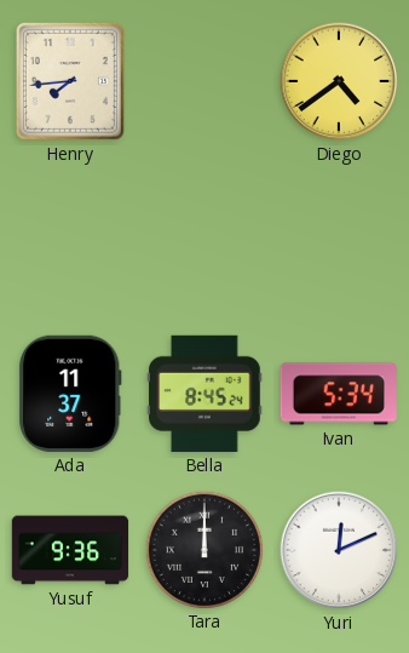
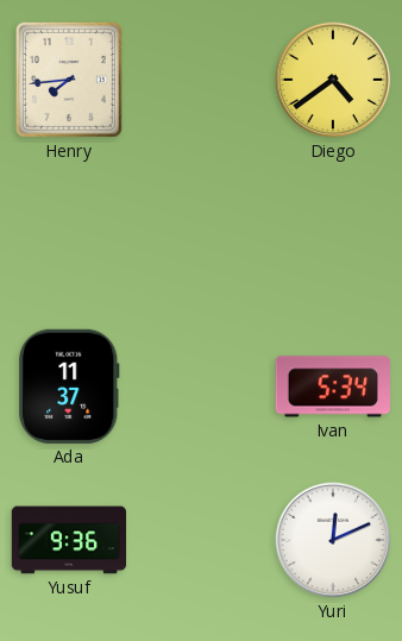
Bella: 8:45 -> none
Tara: 12:00 -> none
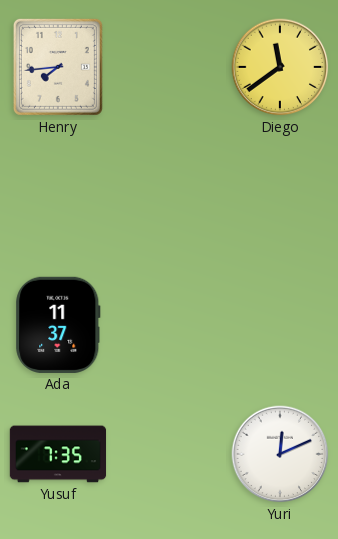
Diego: 4:39 -> 11:39
Ivan: 5:34 -> none
Yusuf: 9:36 -> 7:35
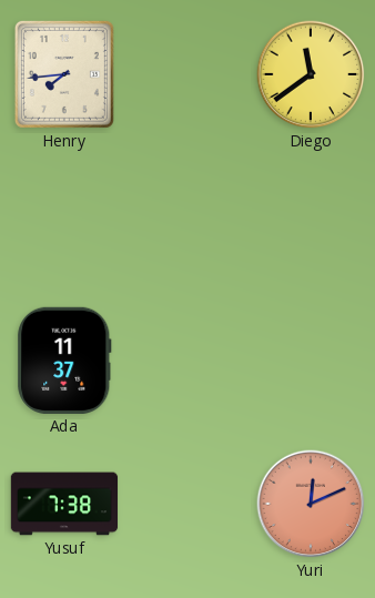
Yusuf: 7:35 -> 7:38
Yuri dial: white -> salmon
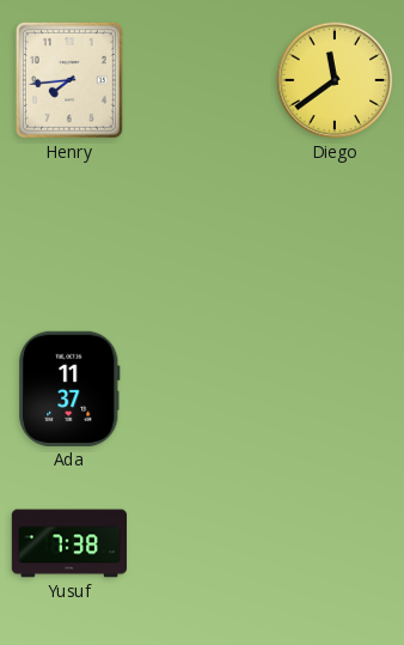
Yuri: 12:11 -> none
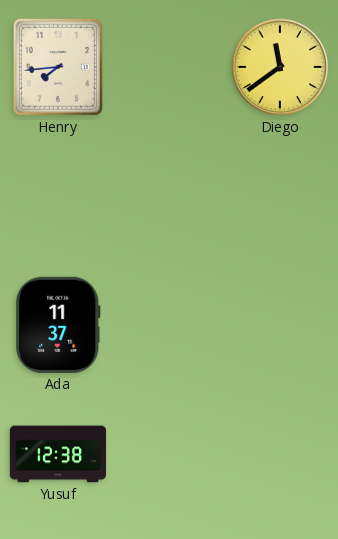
Yusuf: 7:38 -> 12:38
